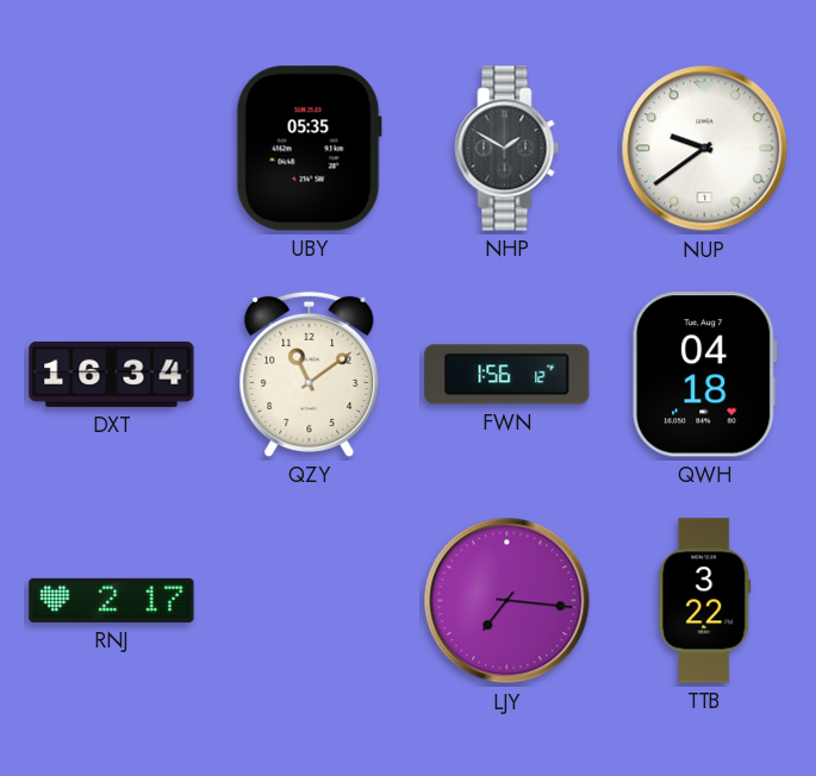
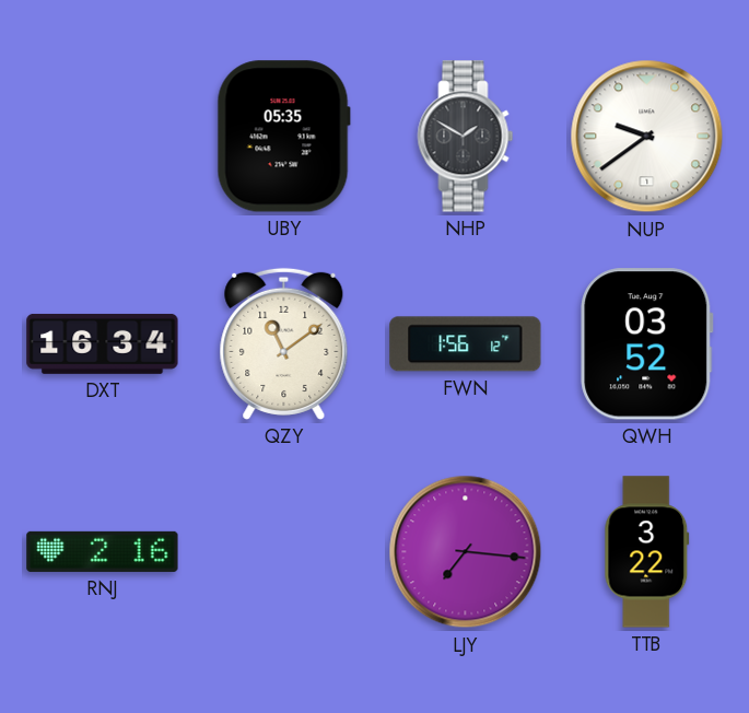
QWH: 04:18 -> 03:52
RNJ: 2:17 -> 2:16
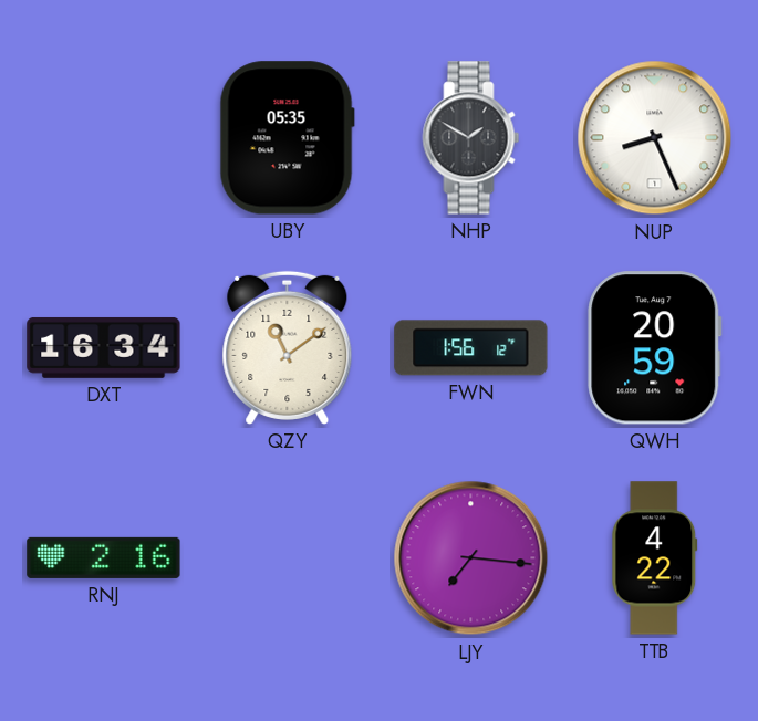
NUP: 9:39 -> 8:26
QWH: 03:52 -> 20:59
TTB: 3:22 -> 4:22
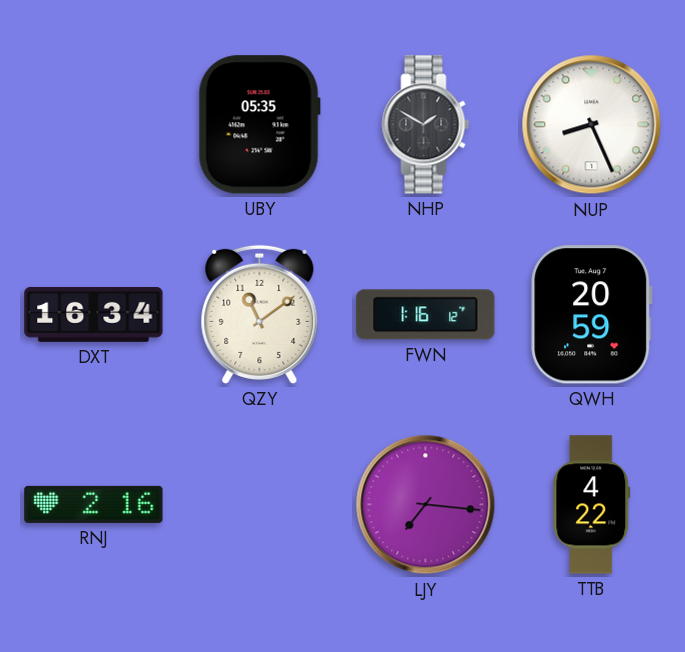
FWN: 1:56 -> 1:16
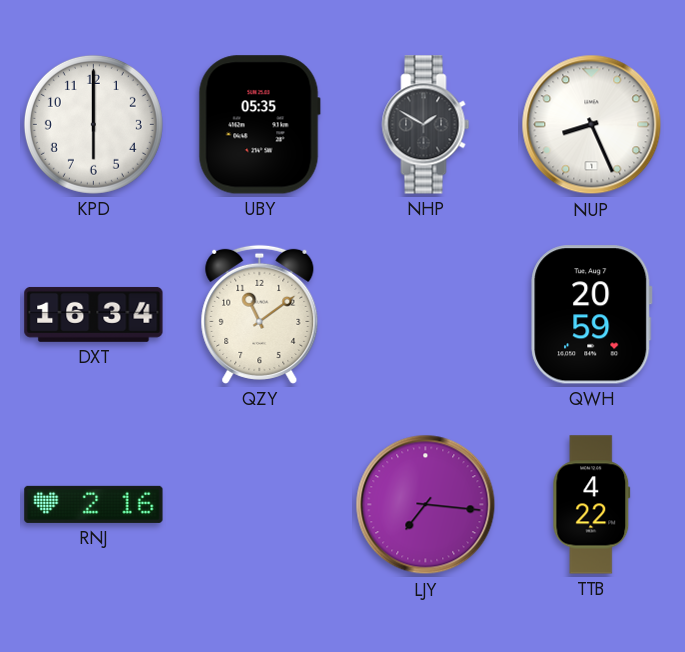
KPD: none -> 6:00
FWN: 1:16 -> none
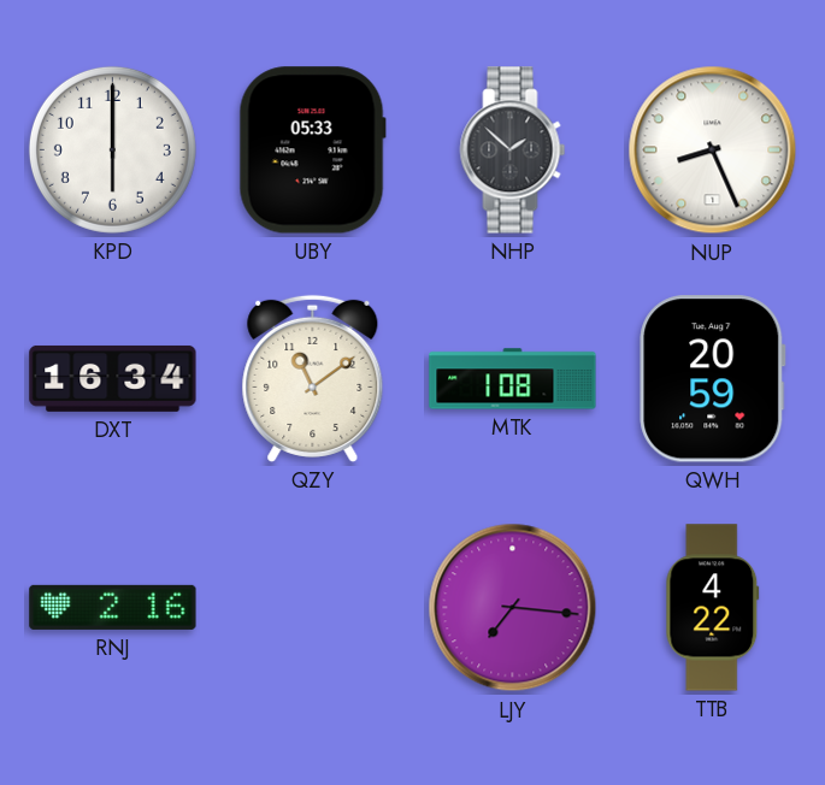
UBY: 05:35 -> 05:33
NHP: 1:50 -> 1:52
MTK: none -> 1:08
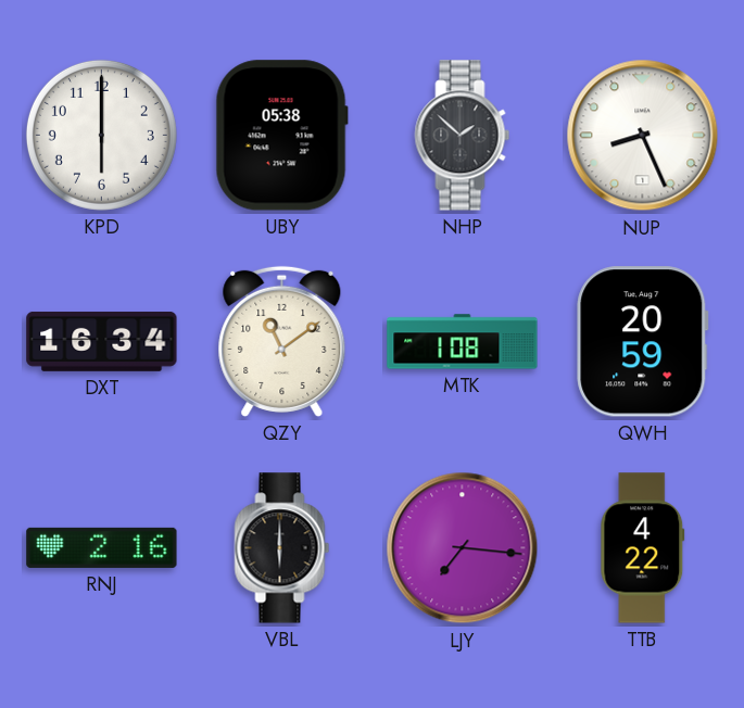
UBY: 05:33 -> 05:38
VBL: none -> 6:00
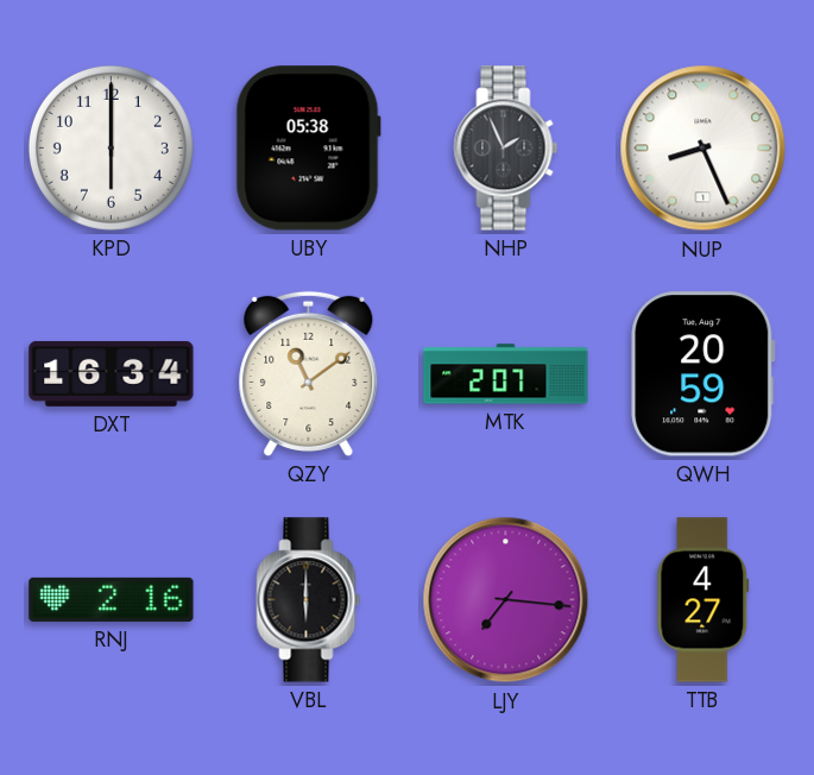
NHP: 1:52 -> 1:56
MTK: 1:08 -> 2:07
TTB: 4:22 -> 4:27
